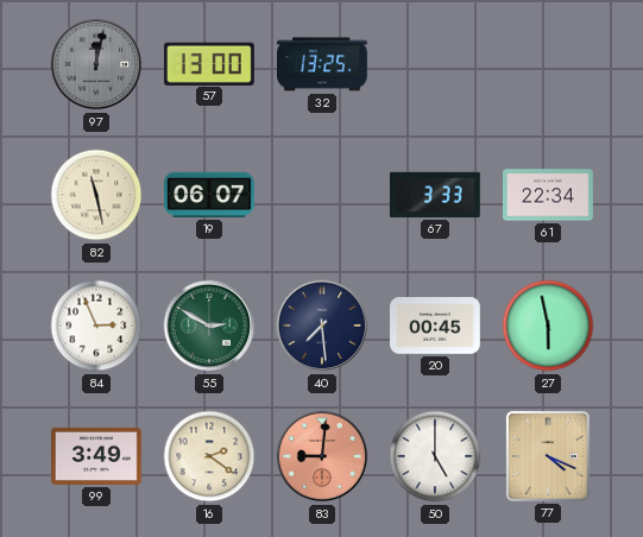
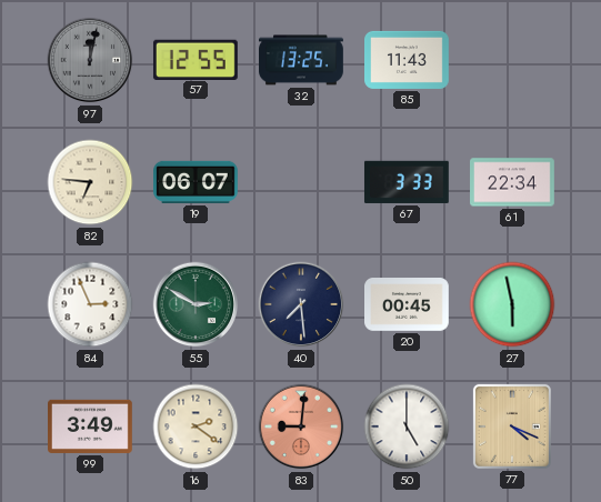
57: 13:00 -> 12:55
85: none -> 11:43
82: 11:28 -> 6:46
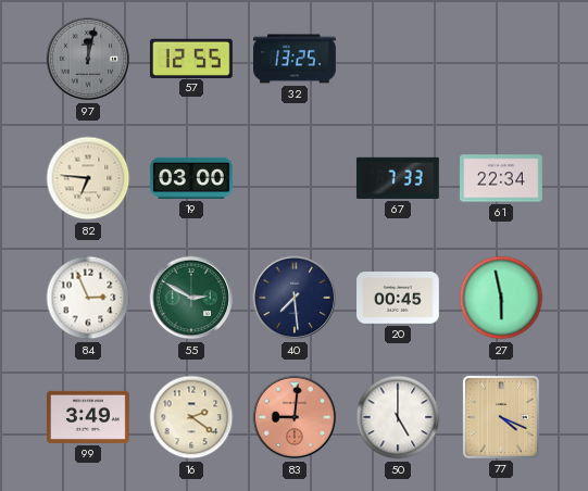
85: 11:43 -> none
19: 06:07 -> 03:00
67: 3:33 -> 7:33
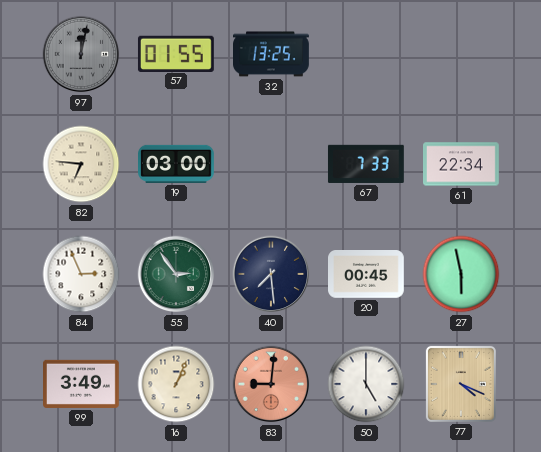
57: 12:55 -> 01:55
55: 2:50 -> 2:54
16: 2:21 -> 1:04
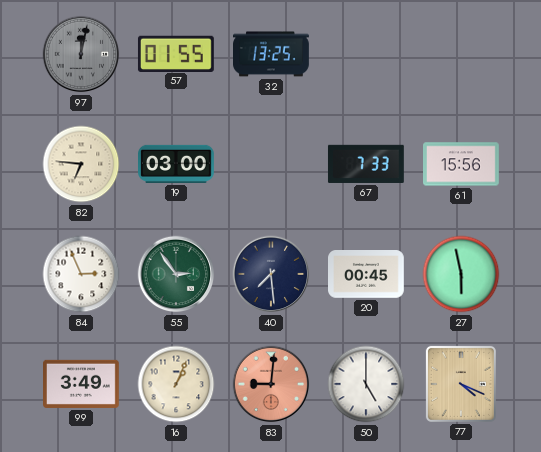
61: 22:34 -> 15:56
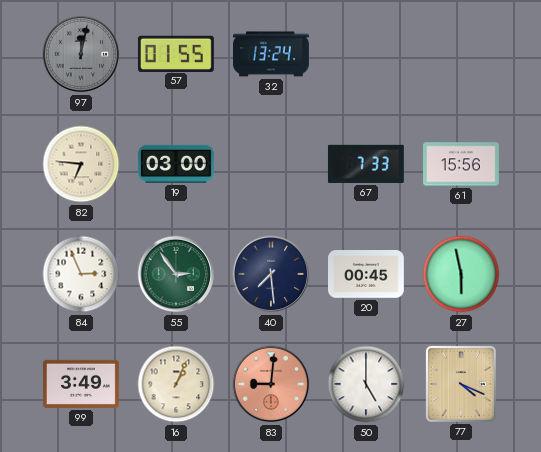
32: 13:25 -> 13:24
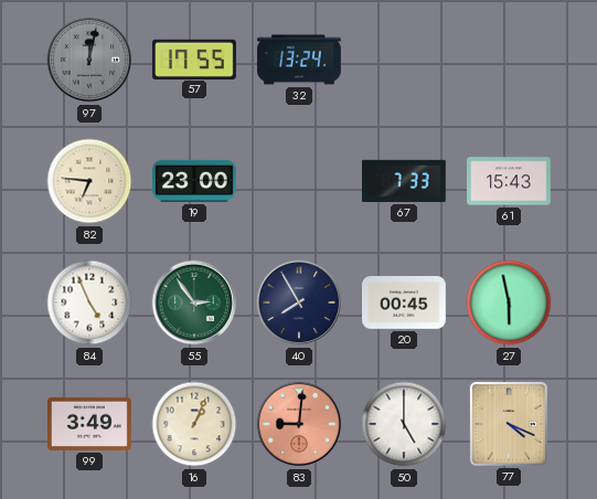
57: 01:55 -> 17:55
19: 03:00 -> 23:00
61: 15:56 -> 15:43
84: 2:56 -> 4:56
40: 7:29 -> 7:55
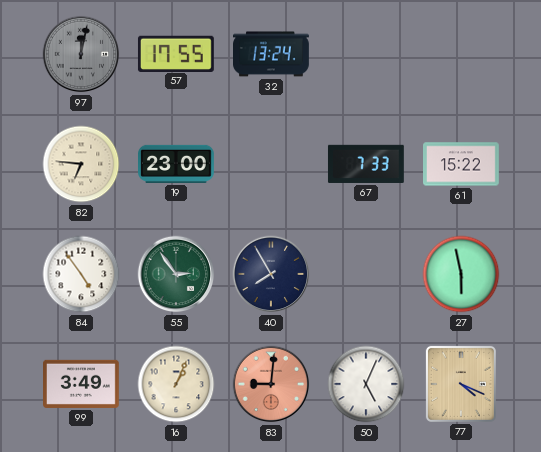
61: 15:43 -> 15:22
84: 4:56 -> 4:54
20: 00:45 -> none
50: 5:00 -> 5:04
